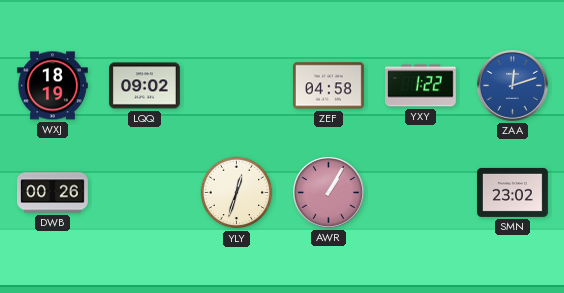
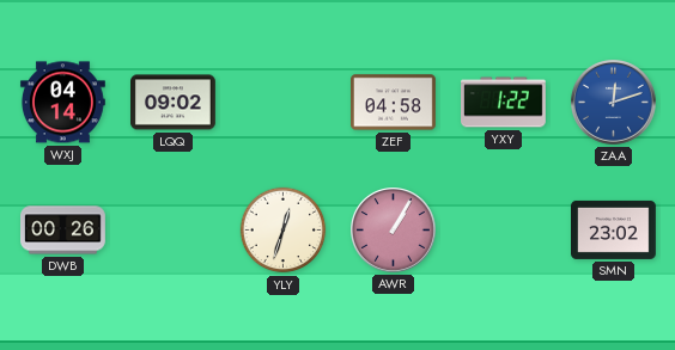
WXJ: 18:19 -> 04:14
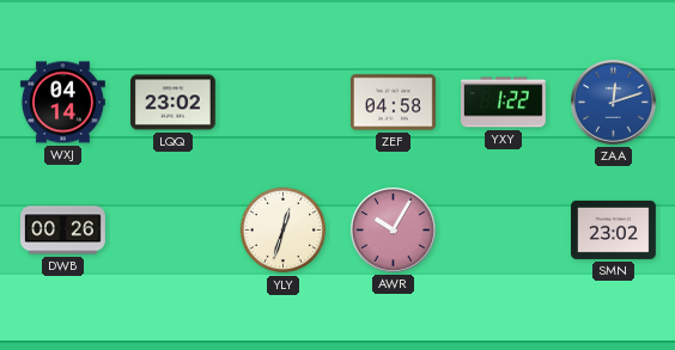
LQQ: 09:02 -> 23:02
AWR: 1:05 -> 10:05
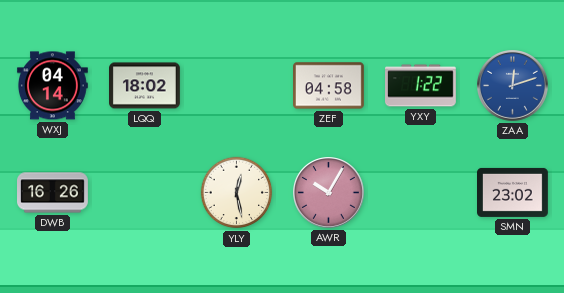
LQQ: 23:02 -> 18:02
DWB: 00:26 -> 16:26
YLY: 12:33 -> 12:28
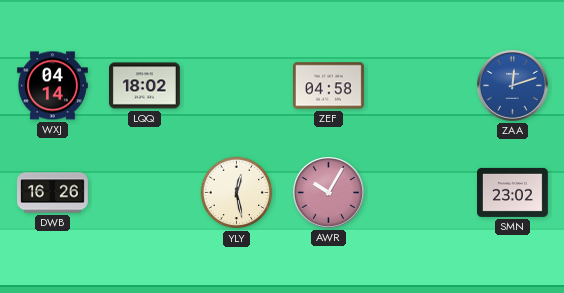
YXY: 1:22 -> none
